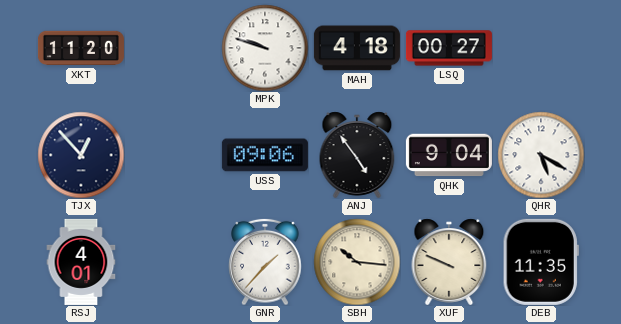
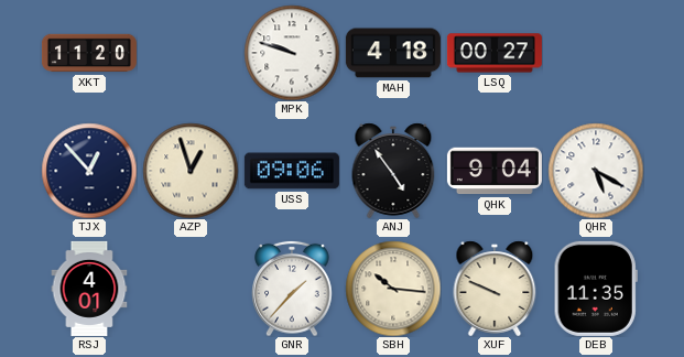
AZP: none -> 12:57
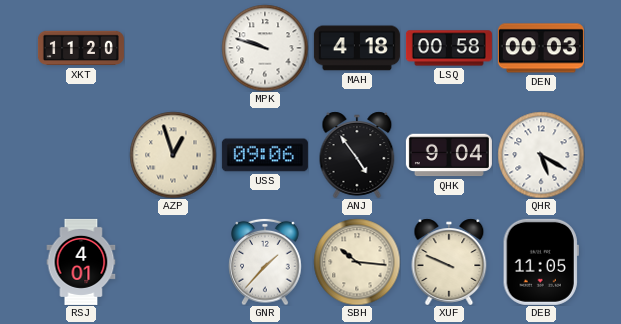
LSQ: 00:27 -> 00:58
DEN: none -> 00:03
TJX: 12:53 -> none
DEB: 11:35 -> 11:05
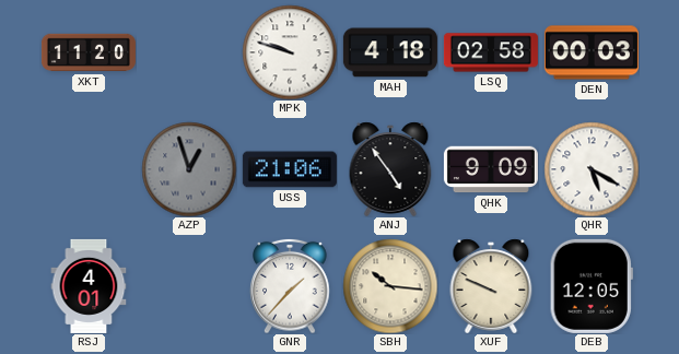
LSQ: 00:58 -> 02:58
AZP dial: cream -> grey
USS: 09:06 -> 21:06
QHK: 9:04 -> 9:09
DEB: 11:05 -> 12:05
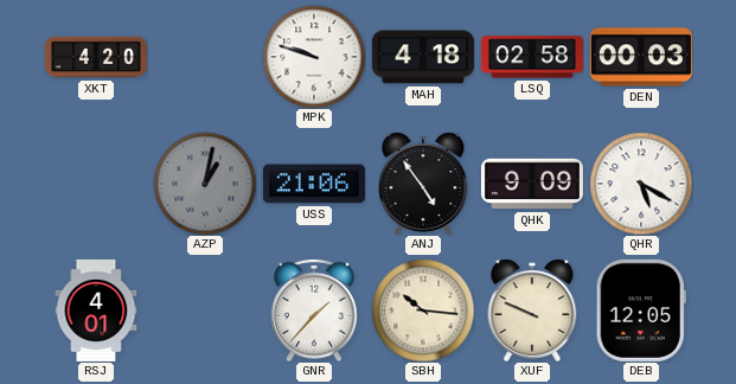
XKT: 11:20 -> 4:20
AZP: 12:57 -> 1:02
